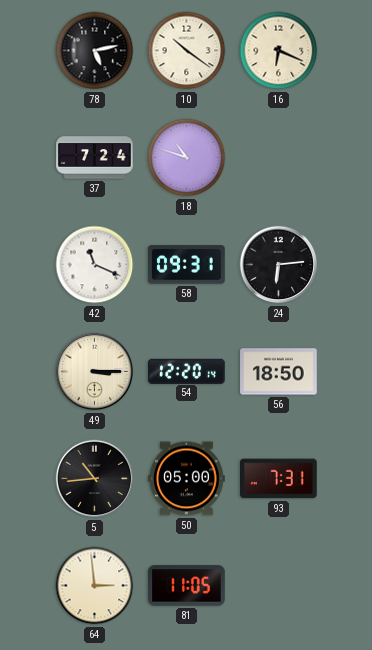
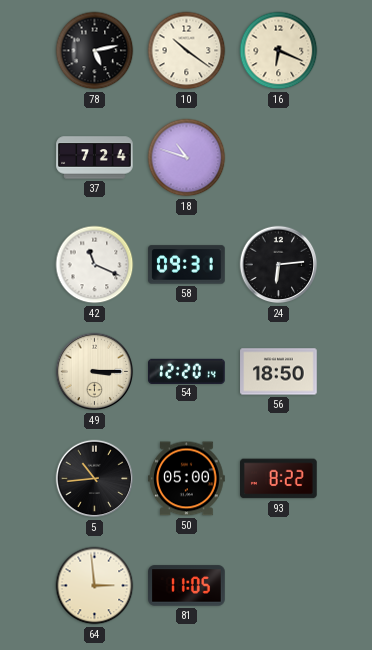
93: 7:31 -> 8:22
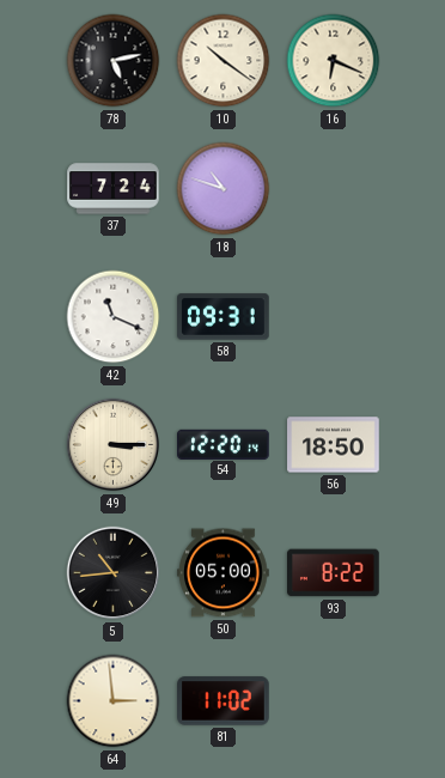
24: 6:14 -> none
81: 11:05 -> 11:02
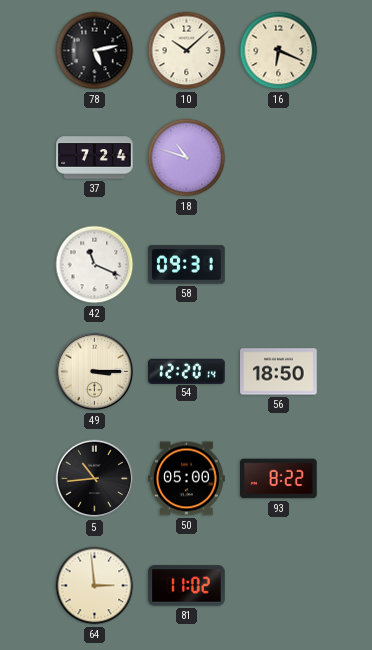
10: 10:21 -> 10:08
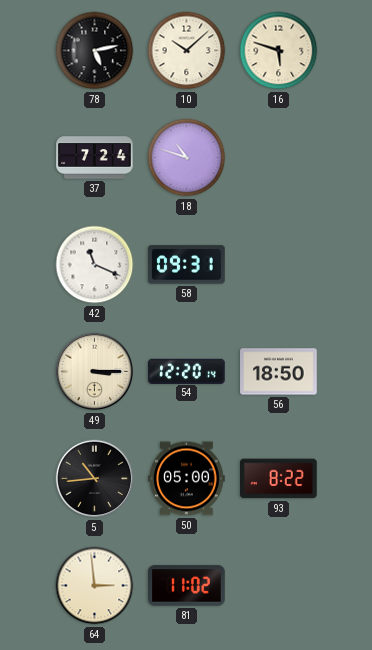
16: 6:19 -> 5:48
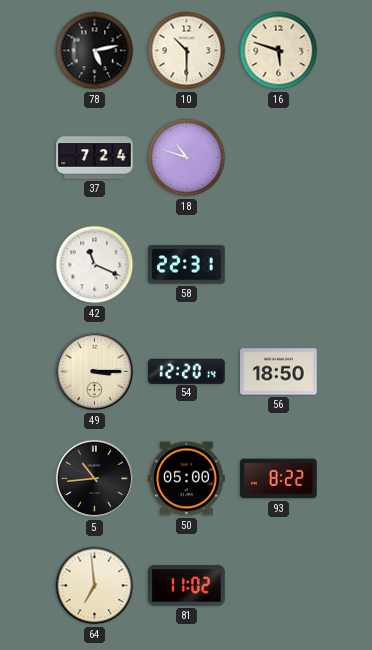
10: 10:08 -> 10:30
58: 09:31 -> 22:31
64: 2:59 -> 6:59
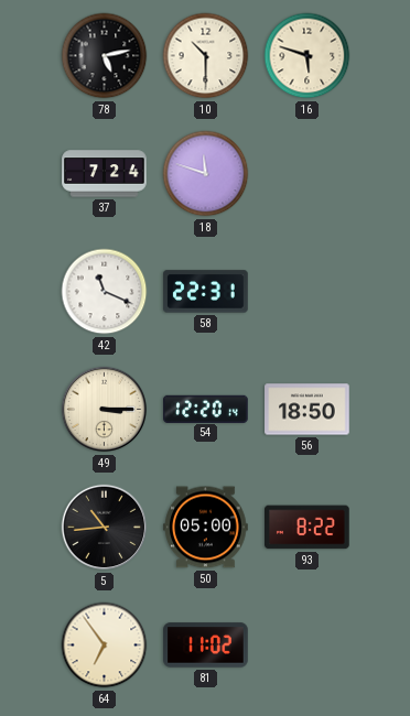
18: 10:48 -> 11:48
64: 6:59 -> 6:54
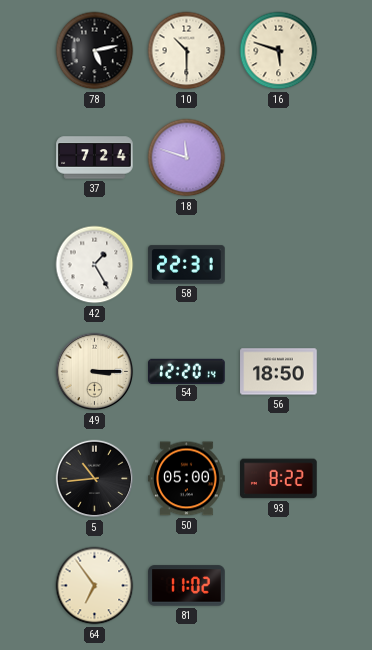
42: 11:19 -> 1:25
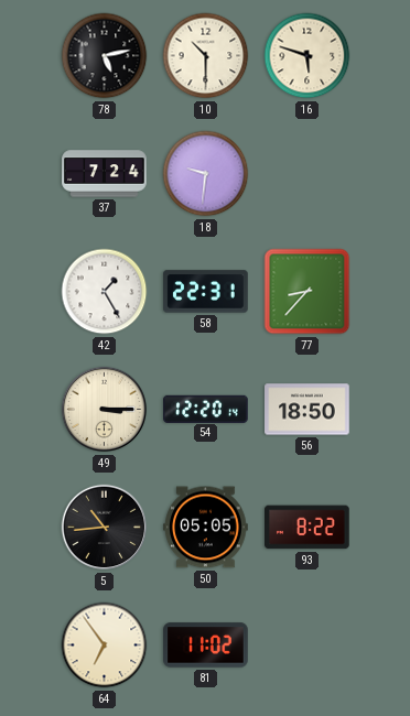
18: 11:48 -> 9:31
77: none -> 8:37
50: 05:00 -> 05:05
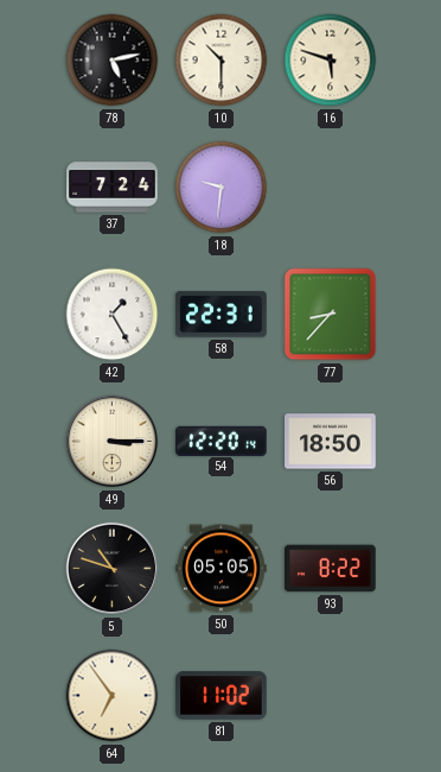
5: 10:44 -> 10:48
